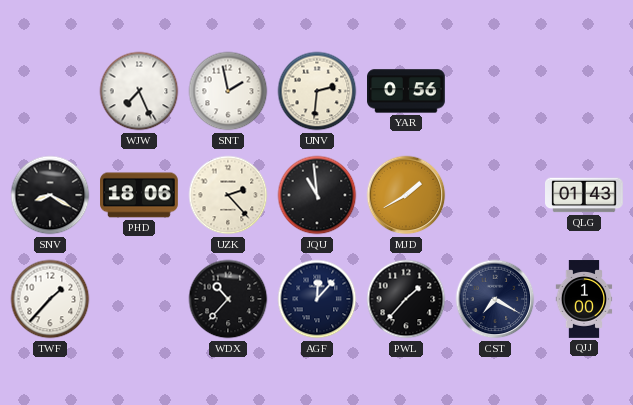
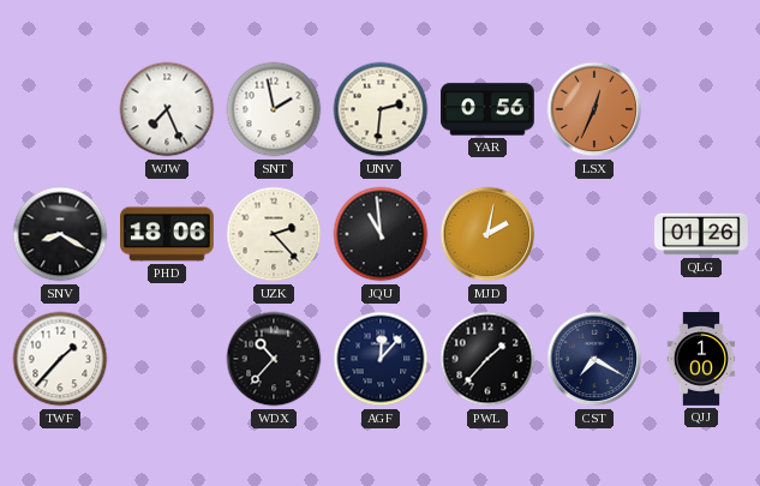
LSX: none -> 12:34
MJD: 1:40 -> 2:02
QLG: 01:43 -> 01:26
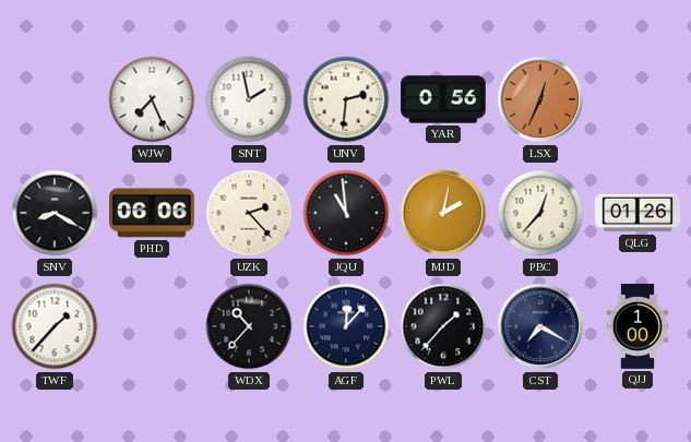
PHD: 18:06 -> 06:06
PBC: none -> 12:37
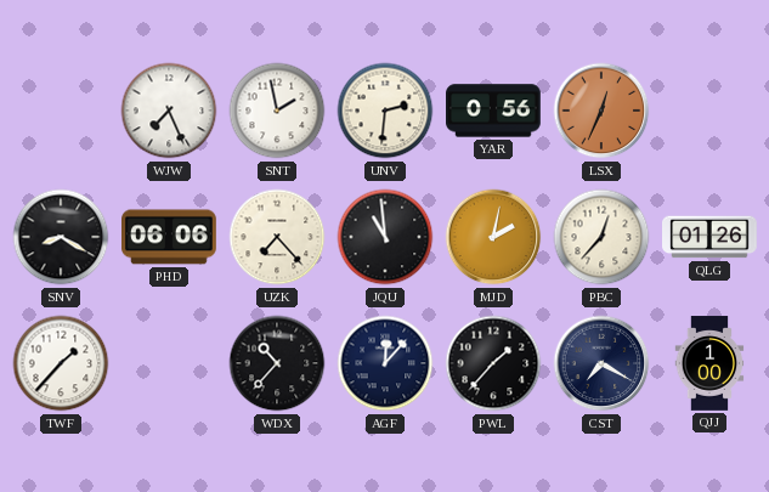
UZK: 2:23 -> 7:23
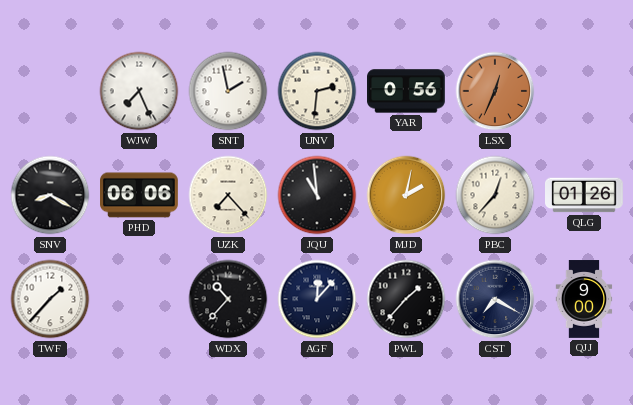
QJJ: 1:00 -> 9:00
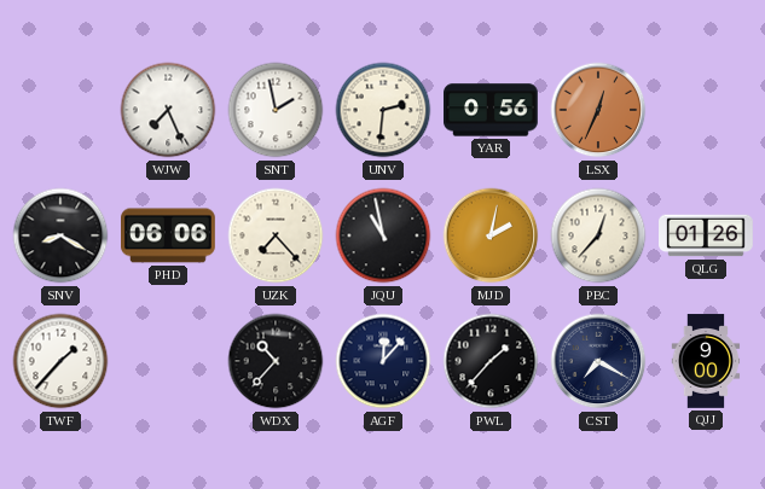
JQU: 10:59 -> 10:58
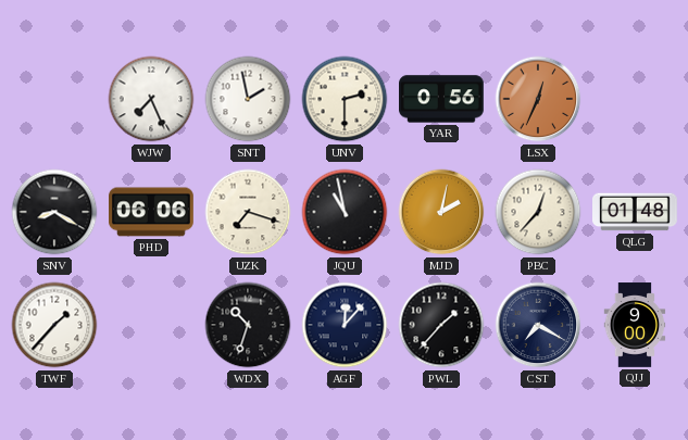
UNV: 2:31 -> 2:30
UZK: 7:23 -> 7:18
QLG: 01:26 -> 01:48
WDX: 10:37 -> 10:33
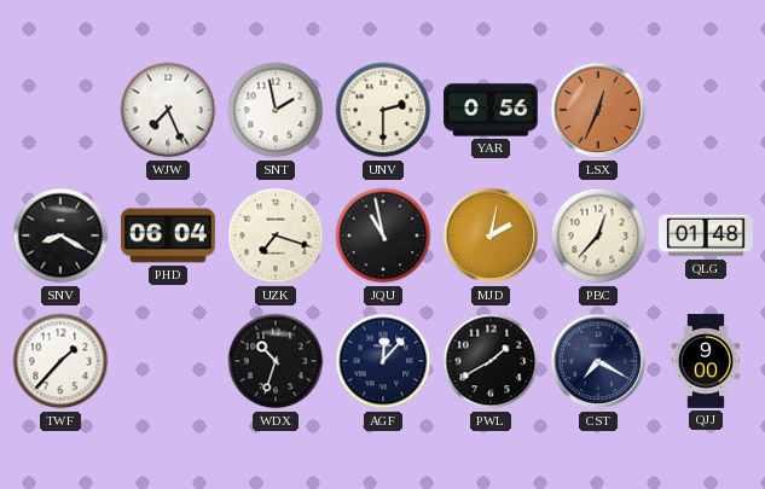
PHD: 06:06 -> 06:04
PWL: 1:37 -> 1:40
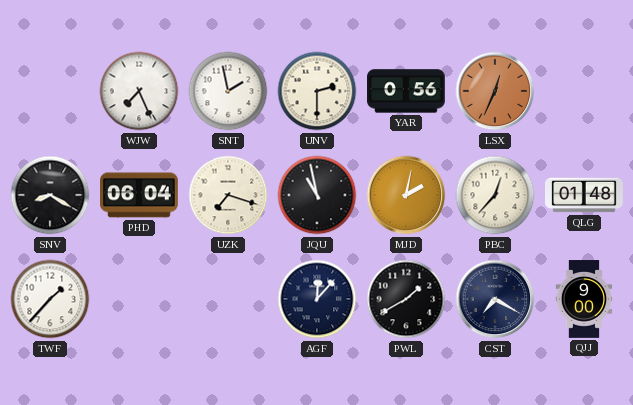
WDX: 10:33 -> none
